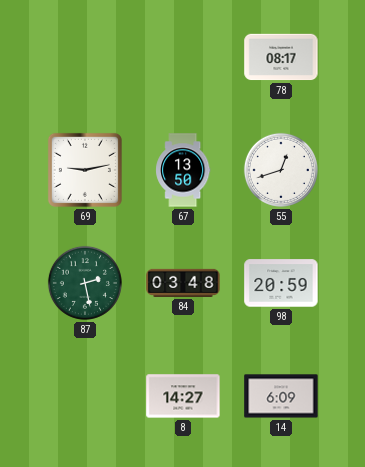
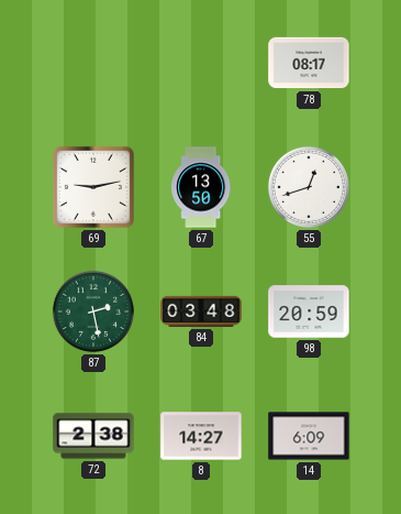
72: none -> 2:38
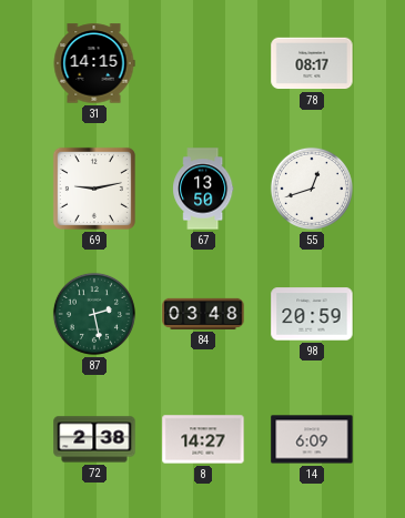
31: none -> 14:15
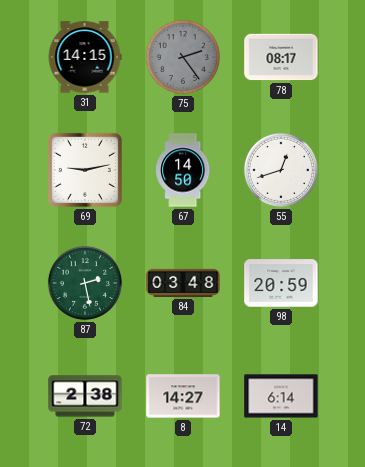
75: none -> 2:24
67: 13:50 -> 14:50
14: 6:09 -> 6:14
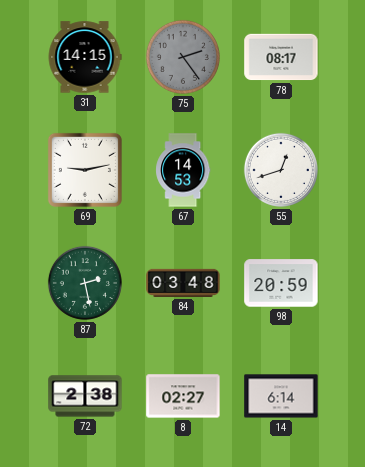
67: 14:50 -> 14:53
8: 14:27 -> 02:27
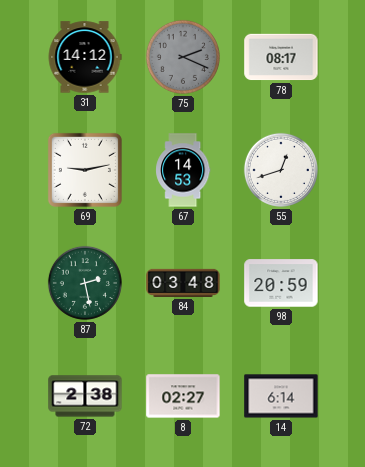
31: 14:15 -> 14:12
75: 2:24 -> 2:19
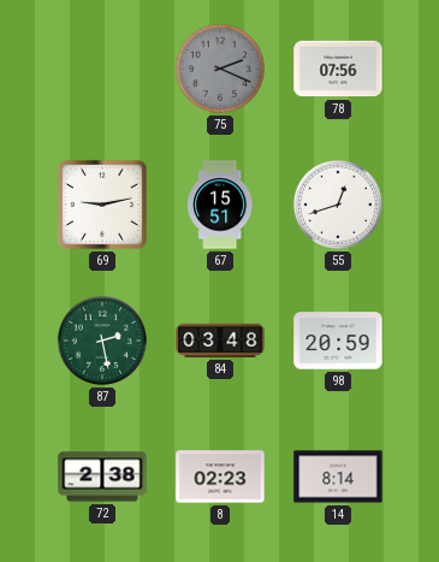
31: 14:12 -> none
78: 08:17 -> 07:56
67: 14:53 -> 15:51
8: 02:27 -> 02:23
14: 6:14 -> 8:14
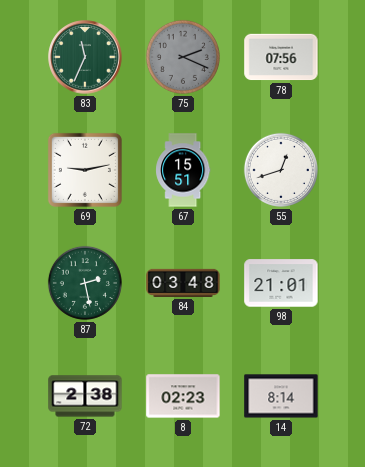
83: none -> 11:34
98: 20:59 -> 21:01
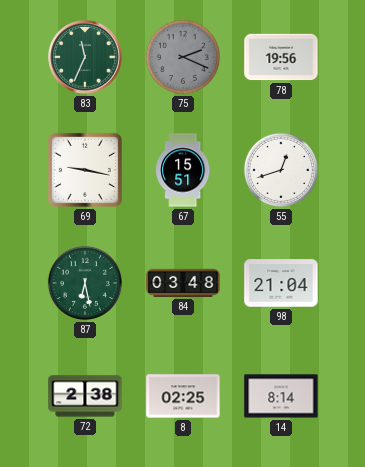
78: 07:56 -> 19:56
69: 9:13 -> 9:17
87: 2:28 -> 6:28
98: 21:01 -> 21:04
8: 02:23 -> 02:25
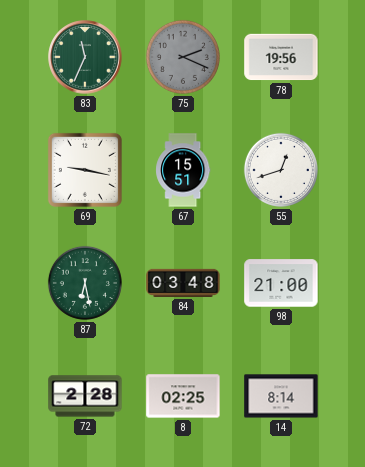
98: 21:04 -> 21:00
72: 2:38 -> 2:28
